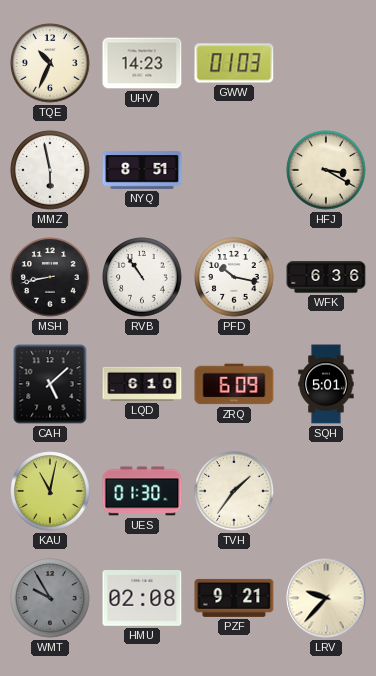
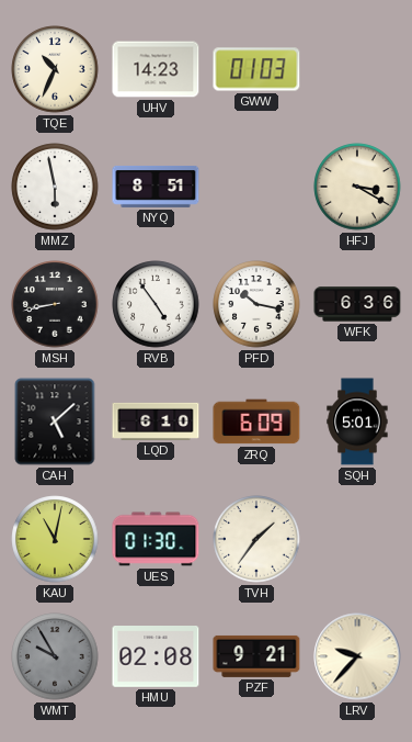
RVB: 10:54 -> 4:54
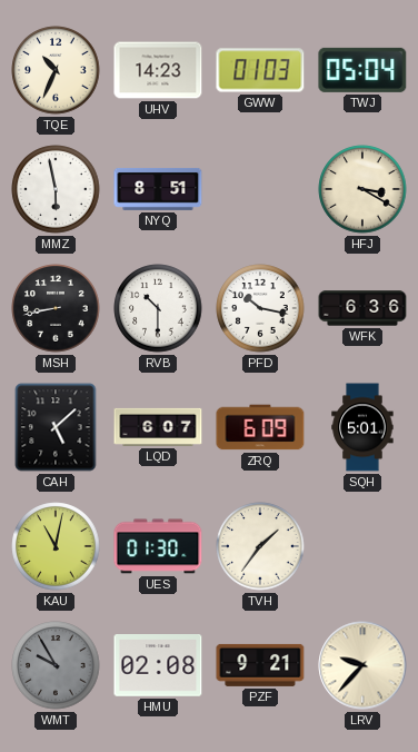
TWJ: none -> 05:04
RVB: 4:54 -> 10:30
LQD: 6:10 -> 6:07
